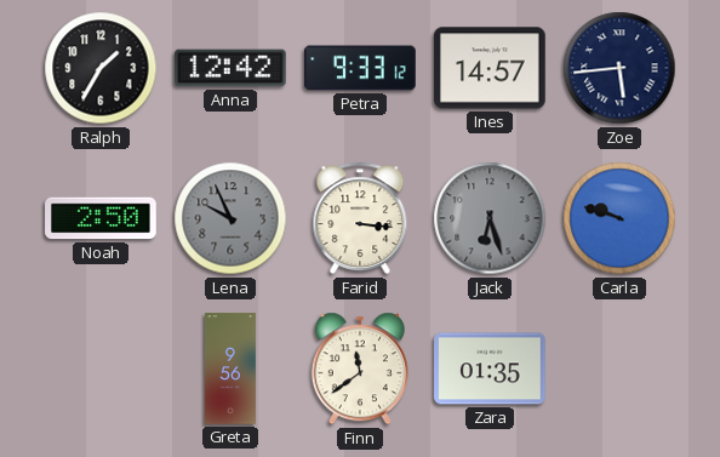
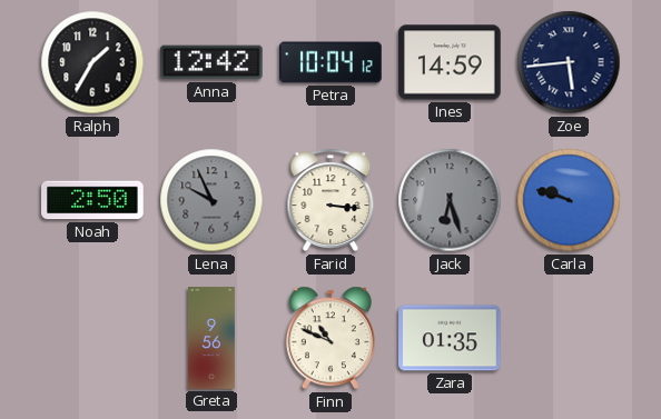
Petra: 9:33 -> 10:04
Ines: 14:57 -> 14:59
Finn: 11:39 -> 10:49
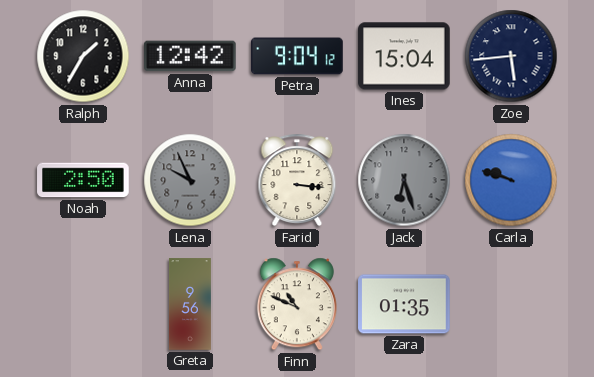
Petra: 10:04 -> 9:04
Ines: 14:59 -> 15:04
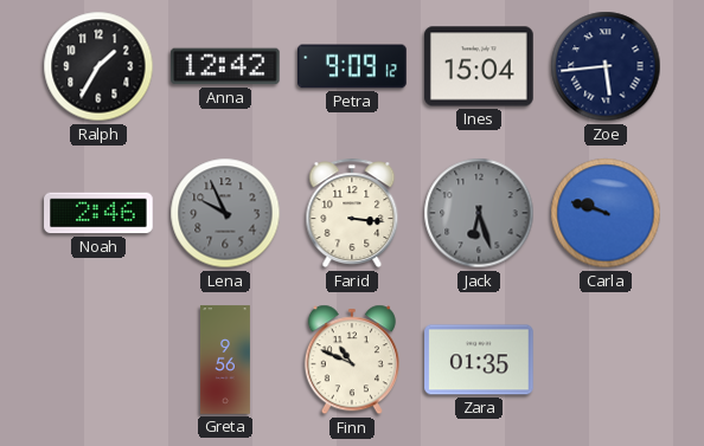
Petra: 9:04 -> 9:09
Noah: 2:50 -> 2:46
